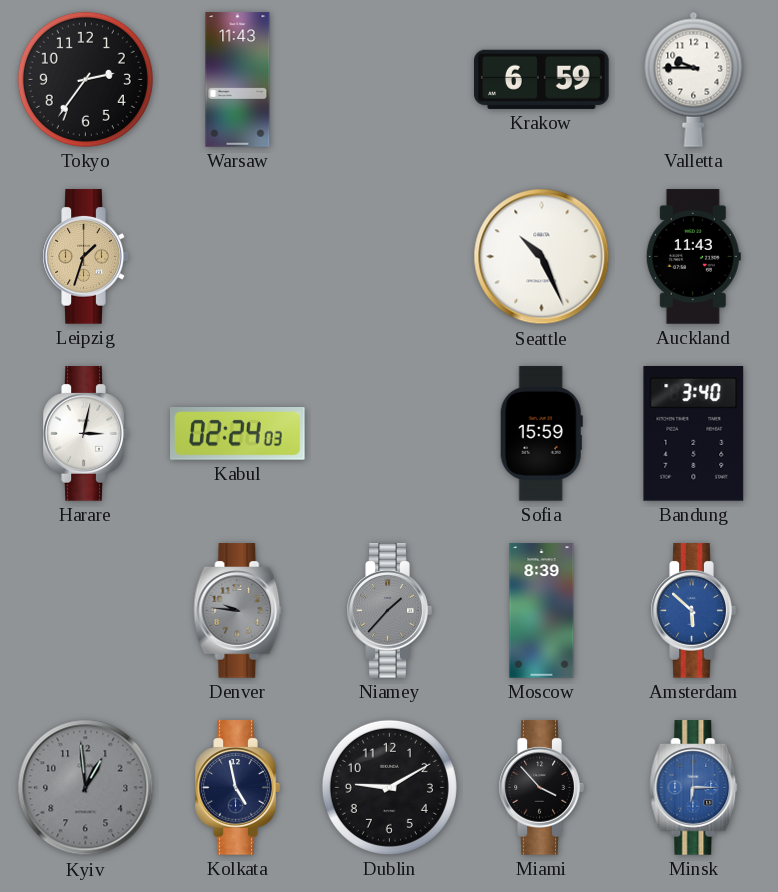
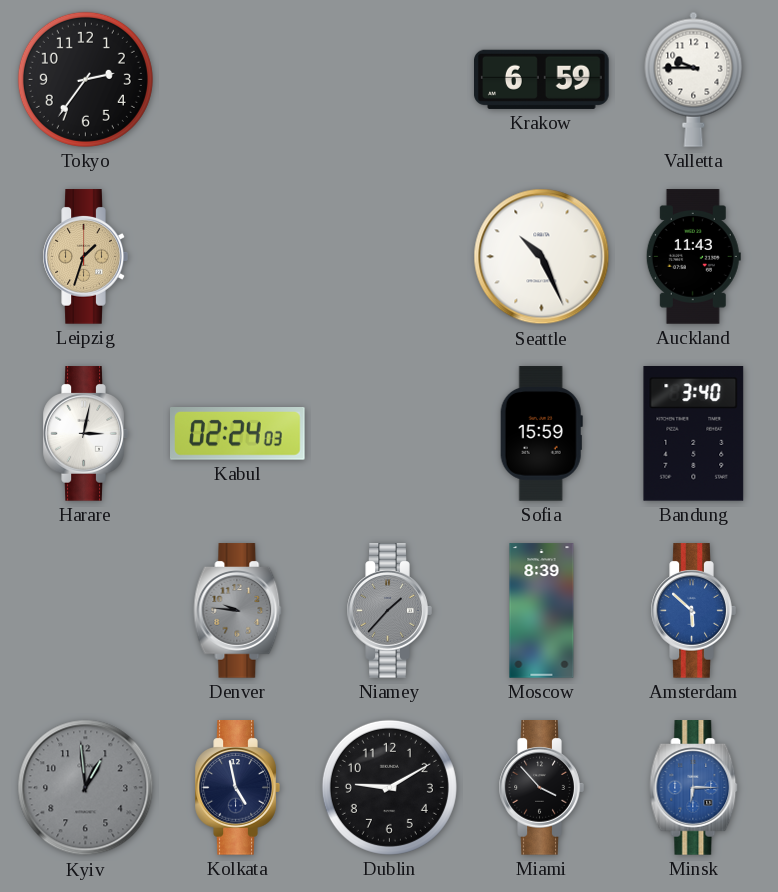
Warsaw: 11:43 -> none
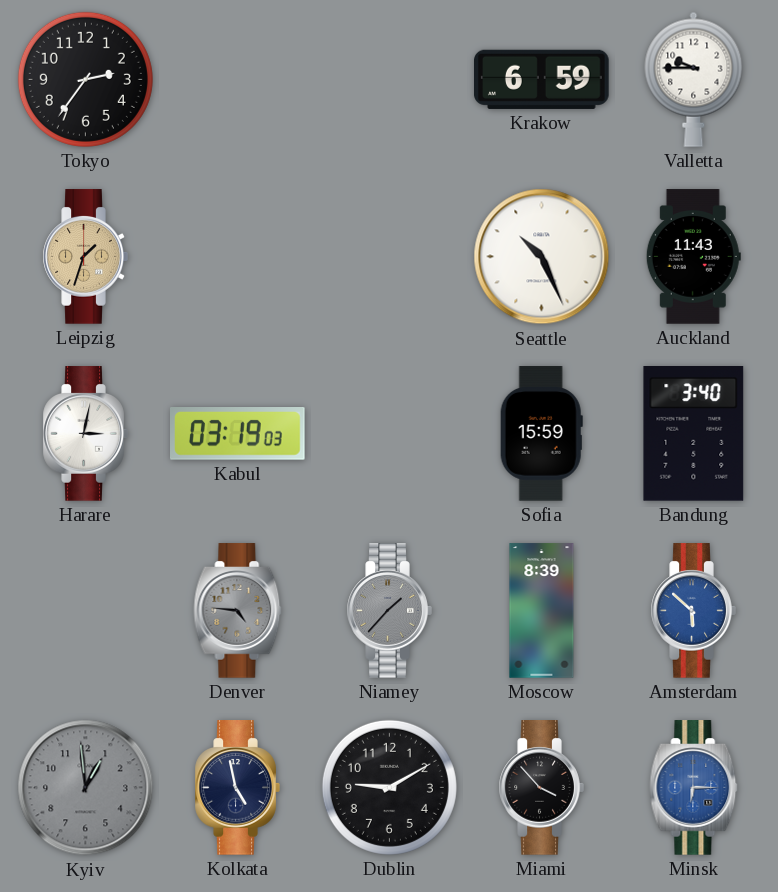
Kabul: 02:24 -> 03:19
Denver: 9:46 -> 4:46
